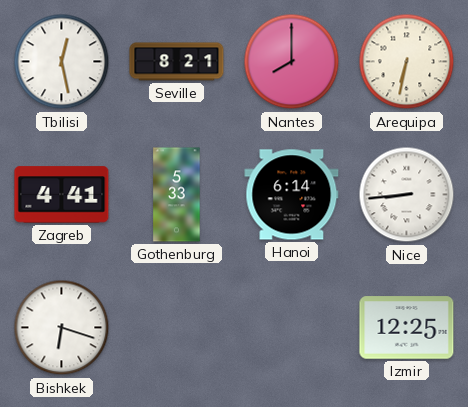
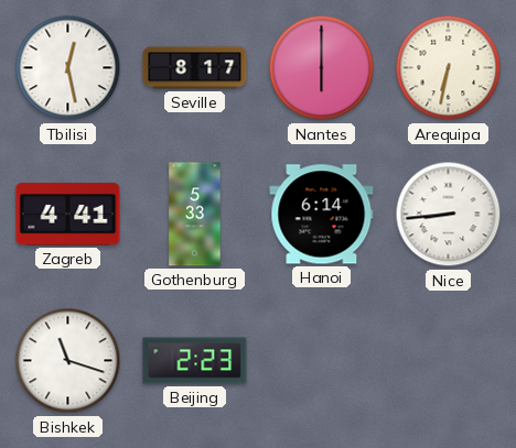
Seville: 8:21 -> 8:17
Nantes: 8:00 -> 6:00
Bishkek: 6:18 -> 11:18
Beijing: none -> 2:23
Izmir: 12:25 -> none
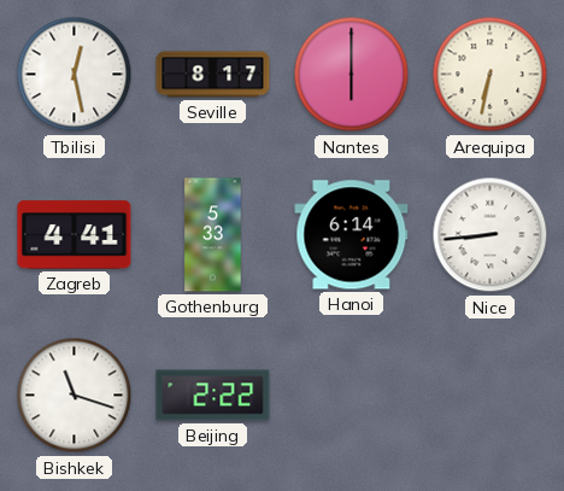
Beijing: 2:23 -> 2:22
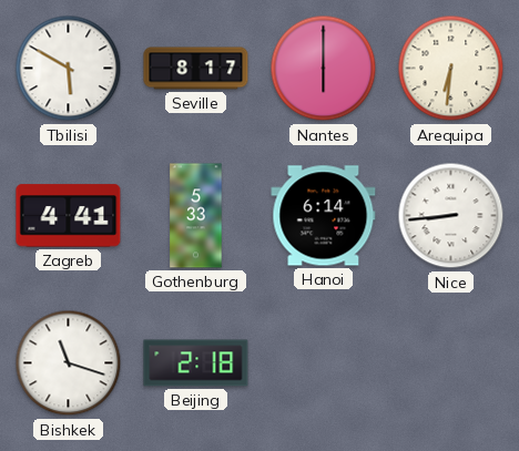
Tbilisi: 12:28 -> 5:50
Arequipa: 6:32 -> 6:31
Beijing: 2:22 -> 2:18
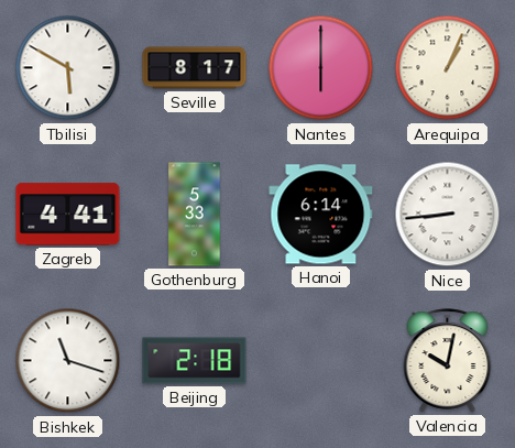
Arequipa: 6:31 -> 1:04
Valencia: none -> 10:02
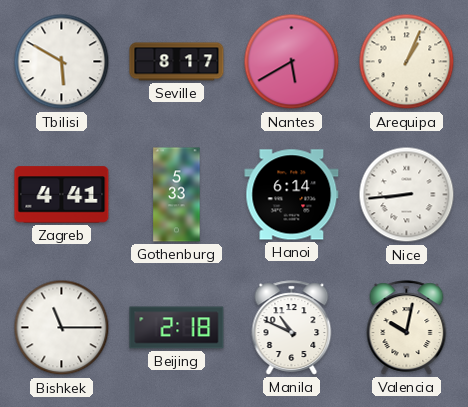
Nantes: 6:00 -> 5:40
Bishkek: 11:18 -> 11:15
Manila: none -> 10:49
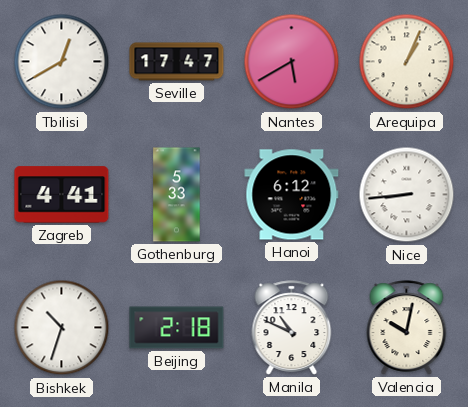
Tbilisi: 5:50 -> 12:40
Seville: 8:17 -> 17:47
Hanoi: 6:14 -> 6:12
Bishkek: 11:15 -> 10:33
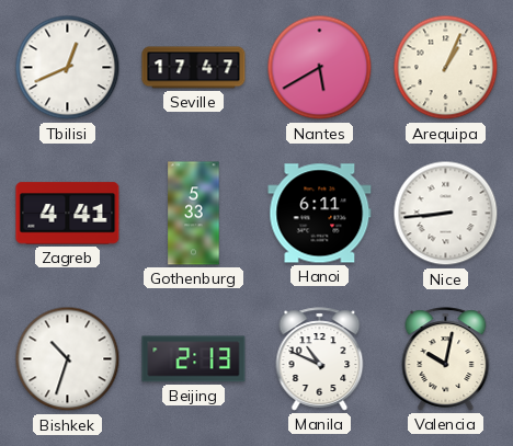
Tbilisi: 12:40 -> 12:41
Hanoi: 6:12 -> 6:11
Beijing: 2:18 -> 2:13
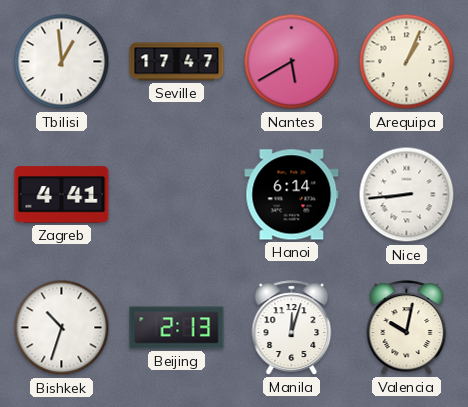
Tbilisi: 12:41 -> 12:59
Gothenburg: 5:33 -> none
Hanoi: 6:11 -> 6:14
Manila: 10:49 -> 12:03
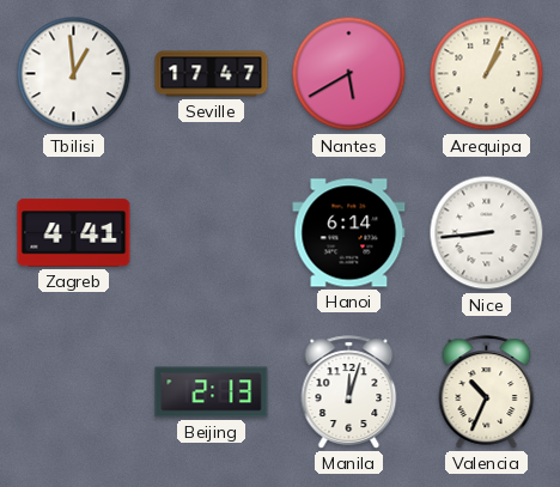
Bishkek: 10:33 -> none
Valencia: 10:02 -> 10:34
